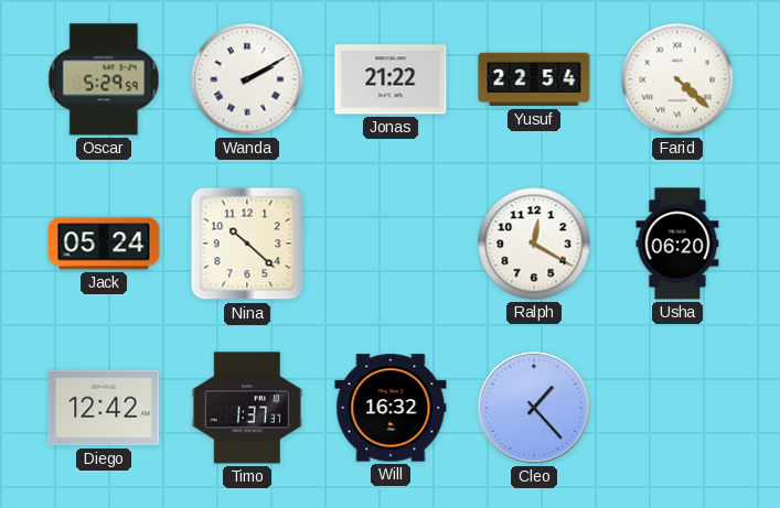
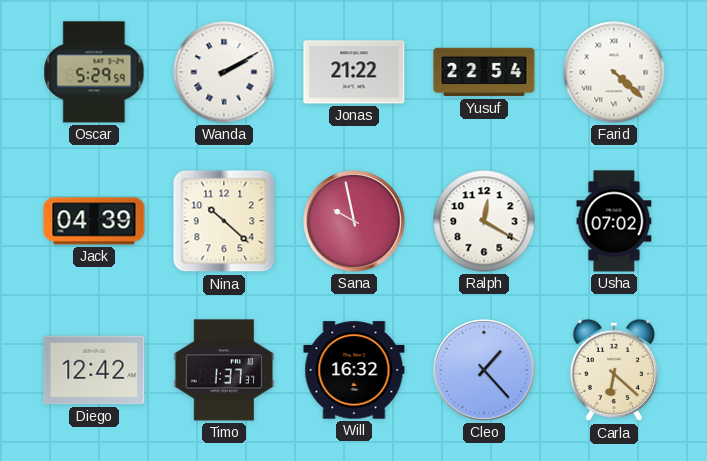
Jack: 05:24 -> 04:39
Sana: none -> 9:58
Usha: 06:20 -> 07:02
Carla: none -> 6:22
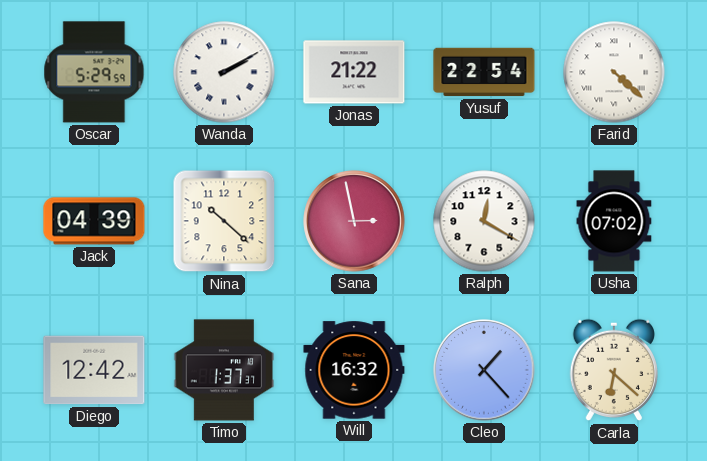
Sana: 9:58 -> 2:58
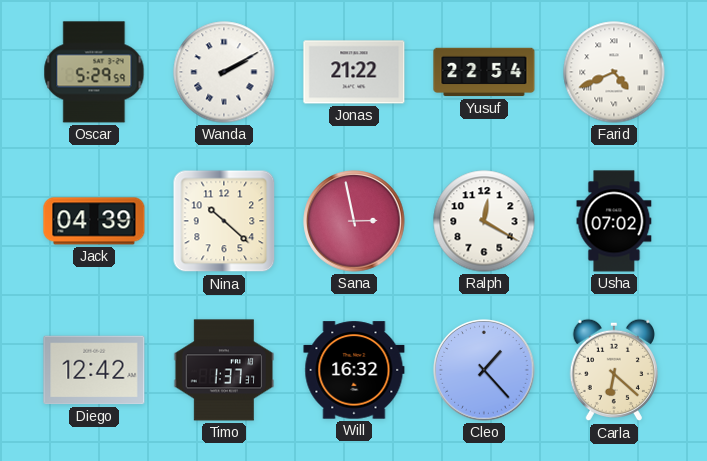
Farid: 4:22 -> 4:41
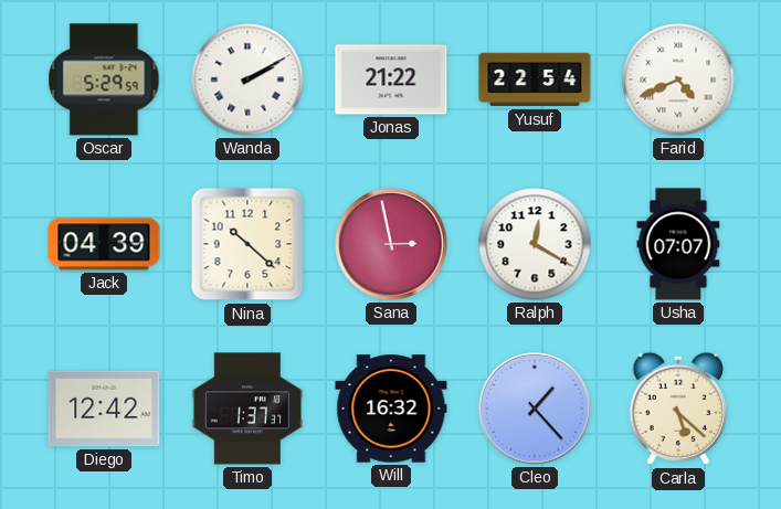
Usha: 07:02 -> 07:07
Carla: 6:22 -> 5:22
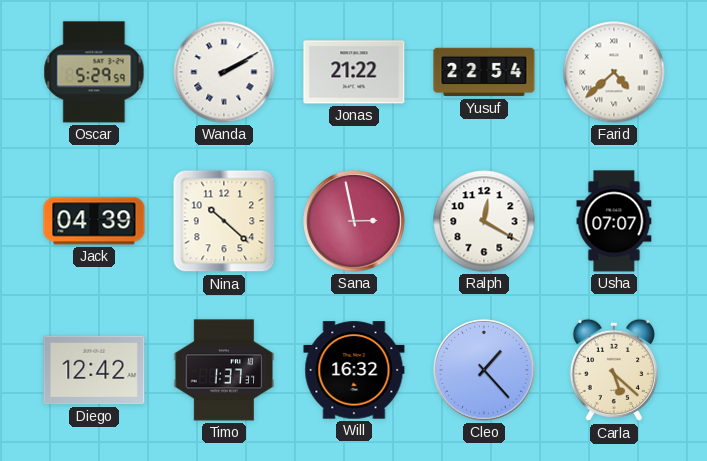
Farid: 4:41 -> 4:38
